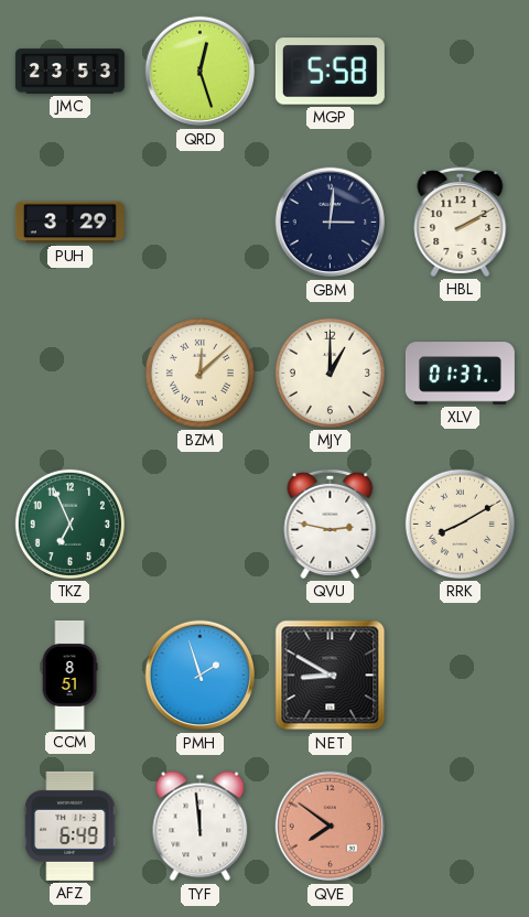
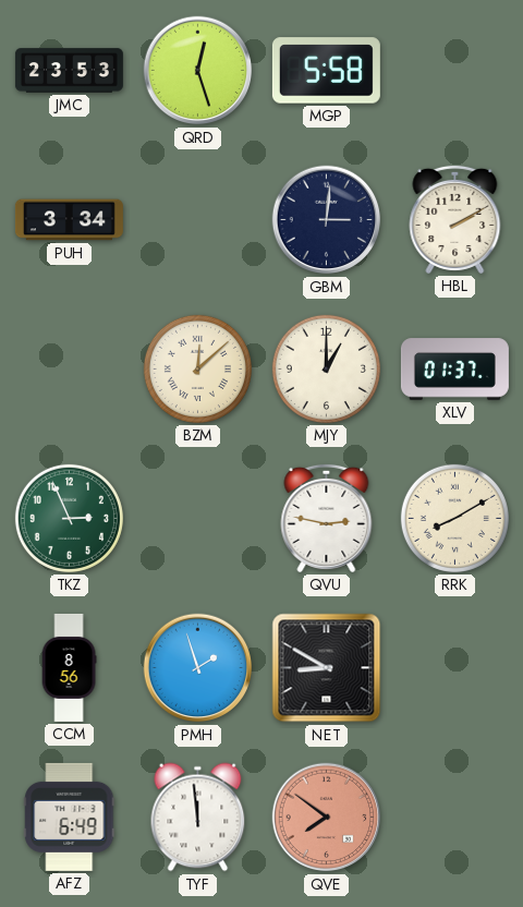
PUH: 3:29 -> 3:34
TKZ: 6:56 -> 2:56
CCM: 8:51 -> 8:56
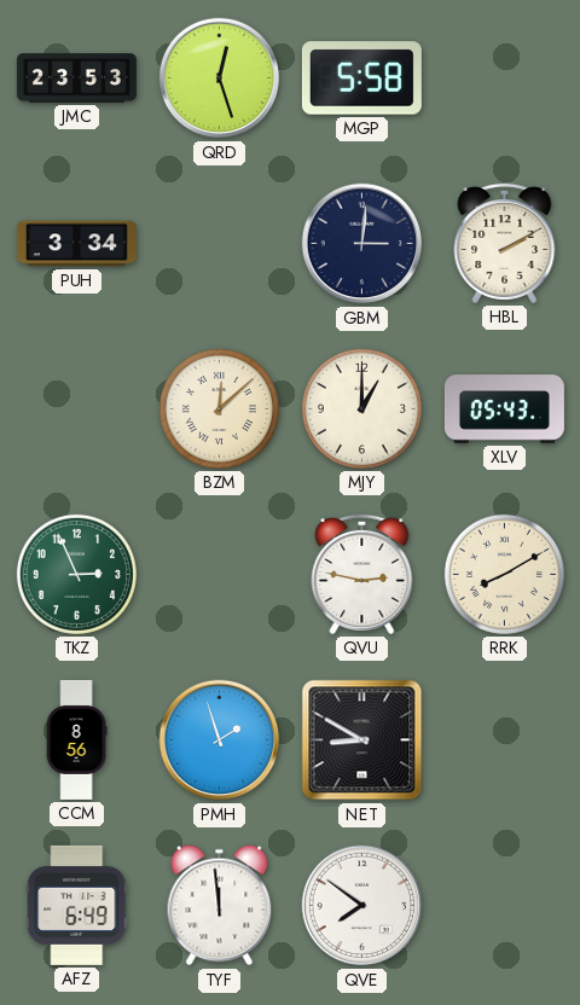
XLV: 01:37 -> 05:43
QVE dial: salmon -> white
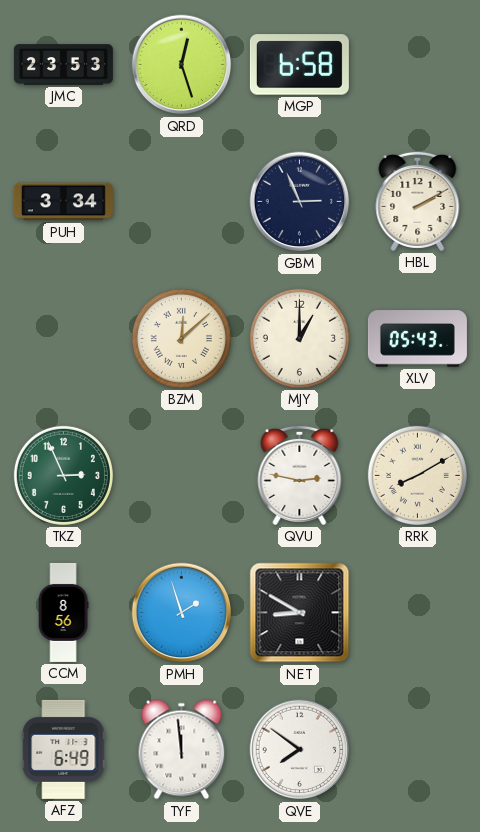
MGP: 5:58 -> 6:58
GBM: 3:01 -> 2:56
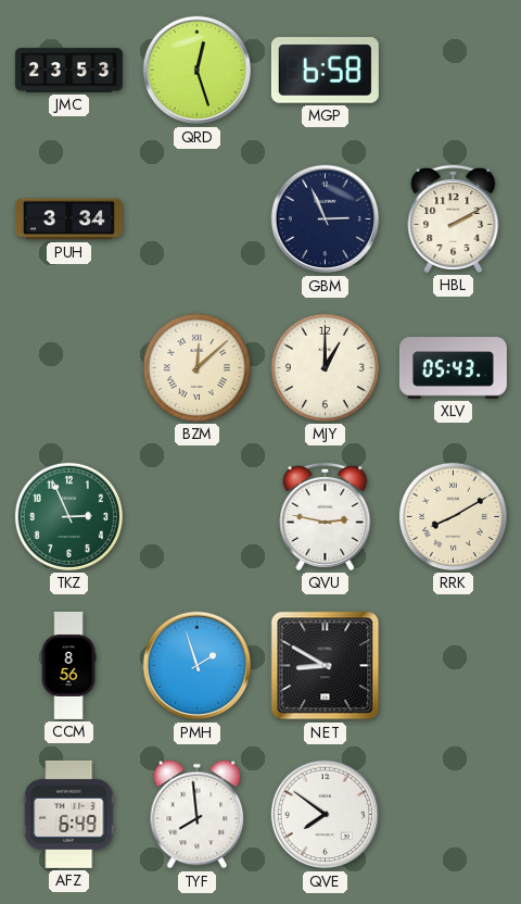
TYF: 11:59 -> 7:59
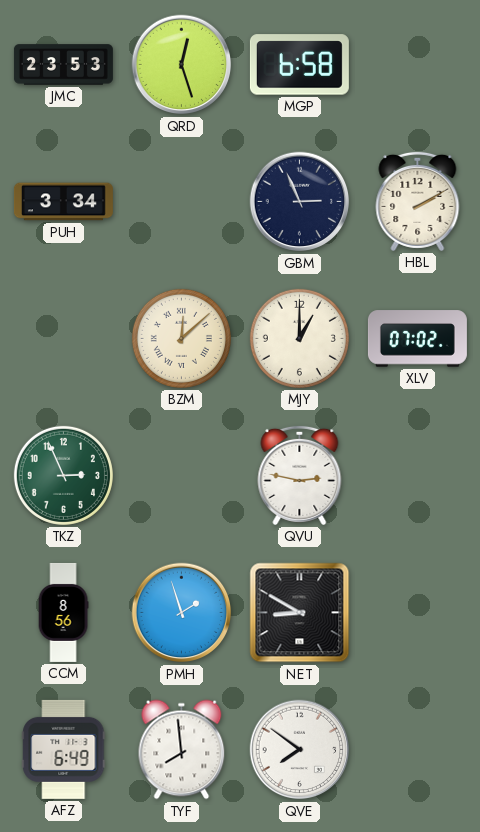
XLV: 05:43 -> 07:02
RRK: 8:10 -> none
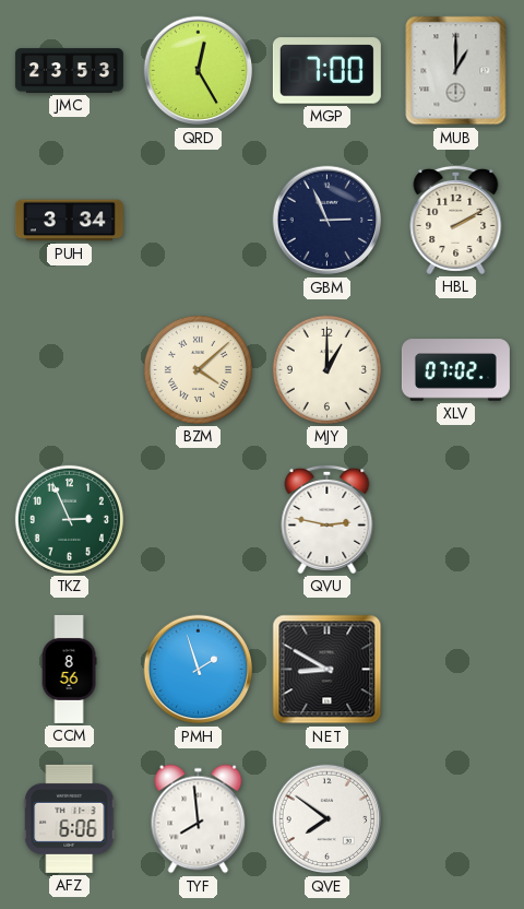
QRD: 12:27 -> 12:25
MGP: 6:58 -> 7:00
MUB: none -> 1:00
BZM: 12:08 -> 4:08
AFZ: 6:49 -> 6:06
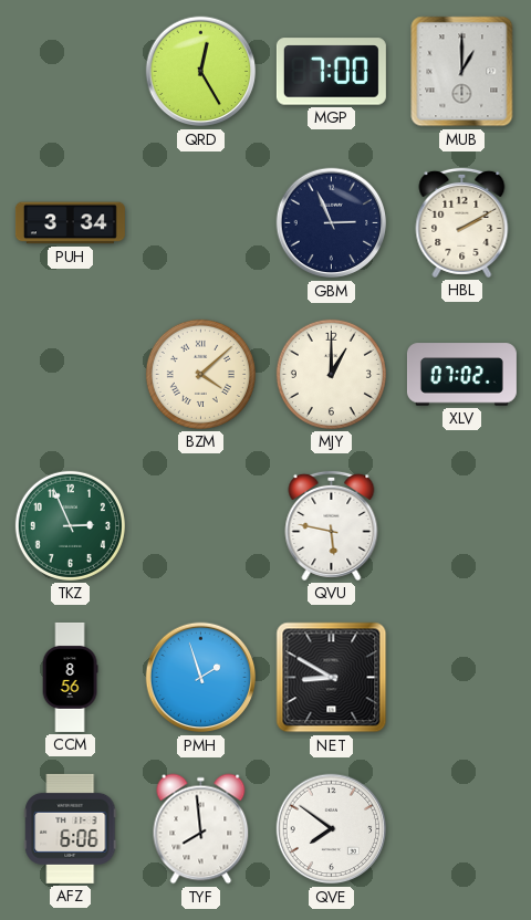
JMC: 23:53 -> none
QVU: 2:47 -> 5:47
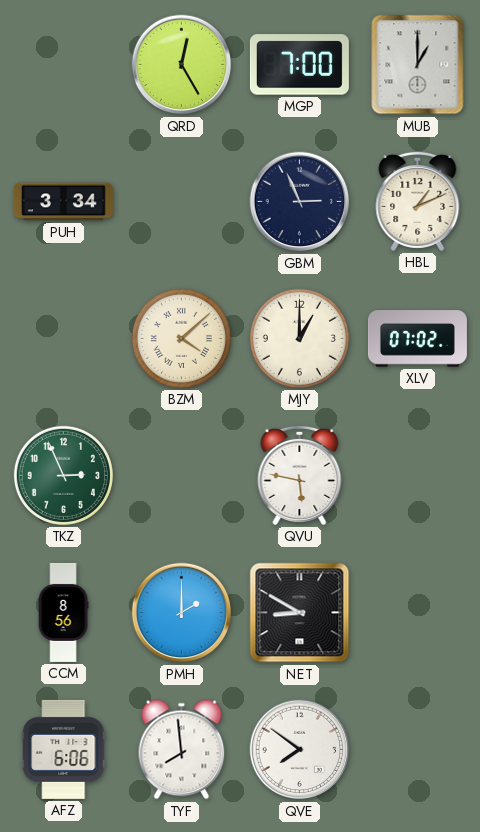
HBL: 2:10 -> 1:11
PMH: 1:57 -> 2:00
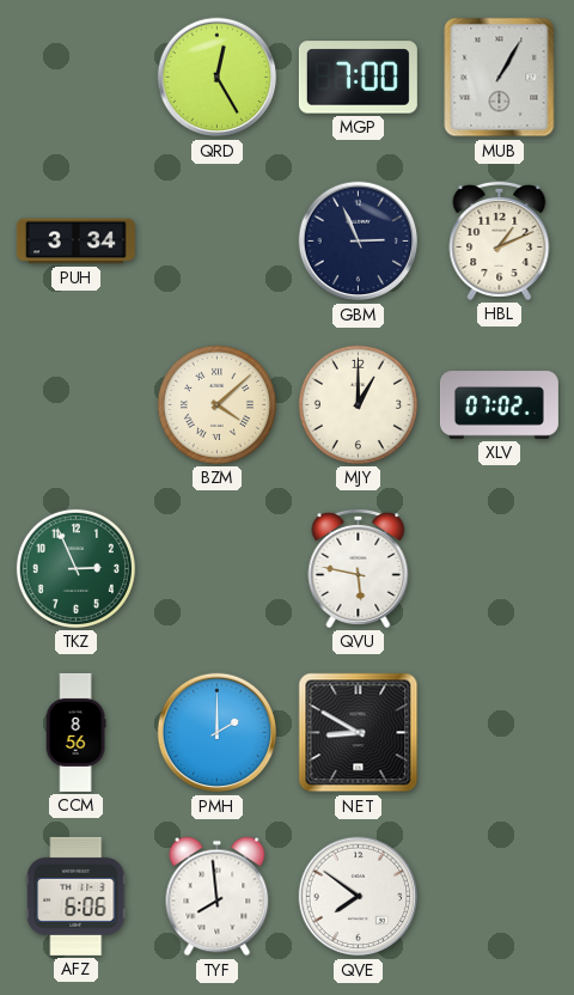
MUB: 1:00 -> 1:05
